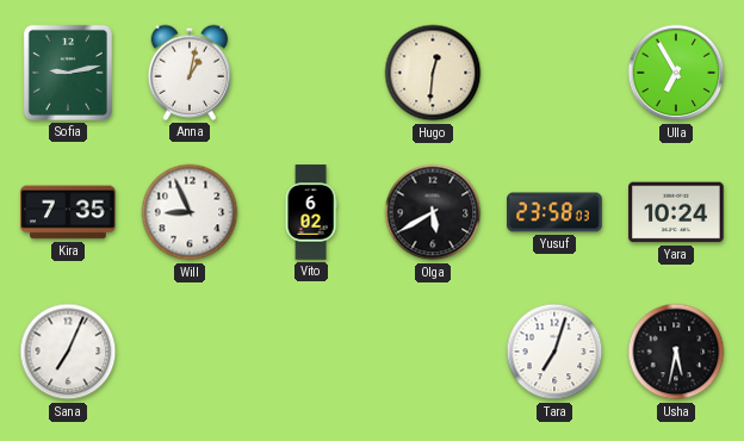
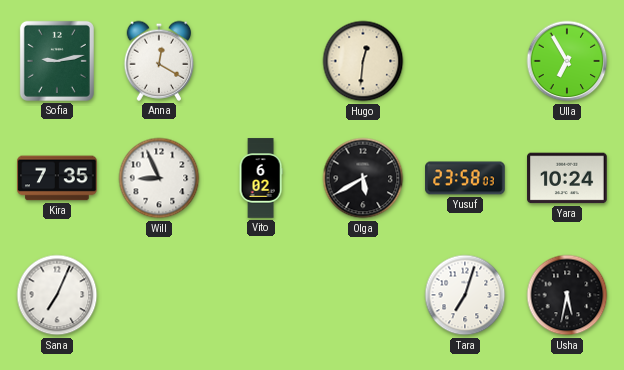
Anna: 1:02 -> 12:20
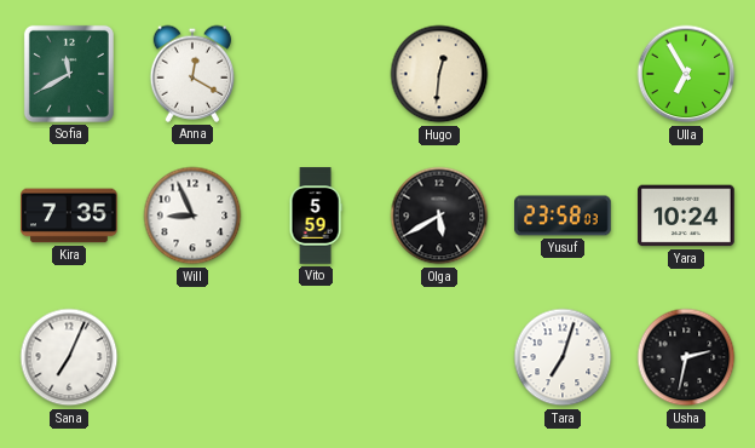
Sofia: 9:13 -> 11:40
Vito: 6:02 -> 5:59
Usha: 5:32 -> 2:32
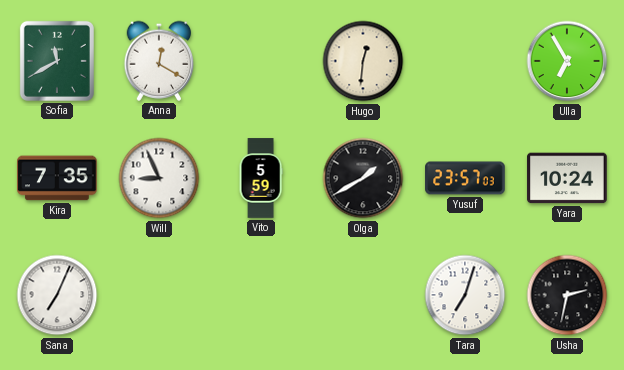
Olga: 5:40 -> 1:40
Yusuf: 23:58 -> 23:57
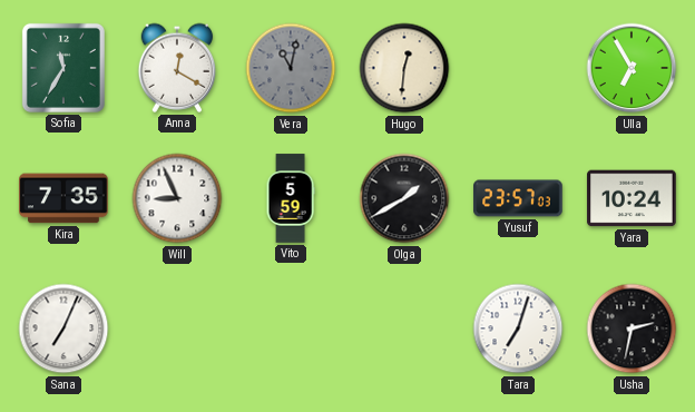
Sofia: 11:40 -> 11:35
Vera: none -> 11:02
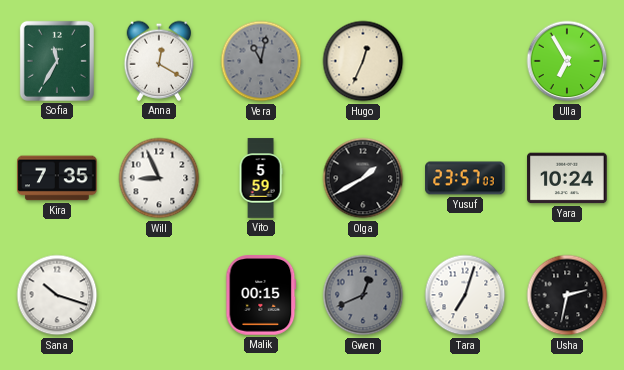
Hugo: 12:31 -> 12:34
Sana: 7:04 -> 10:18
Malik: none -> 00:15
Gwen: none -> 12:41
